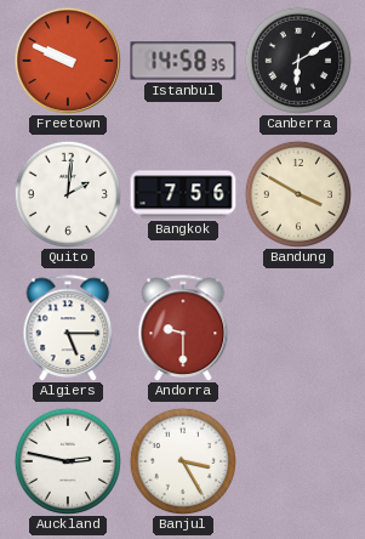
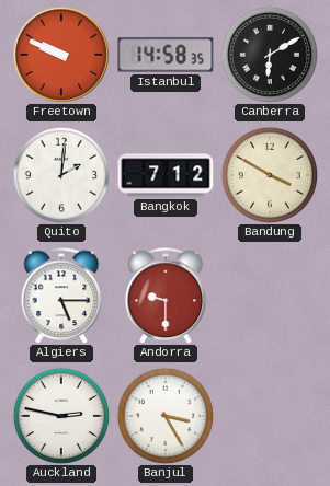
Bangkok: 7:56 -> 7:12
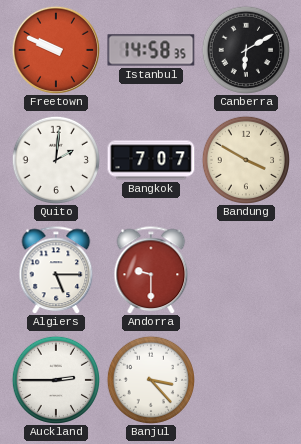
Bangkok: 7:12 -> 7:07
Auckland: 2:47 -> 2:45
Banjul: 3:25 -> 3:23
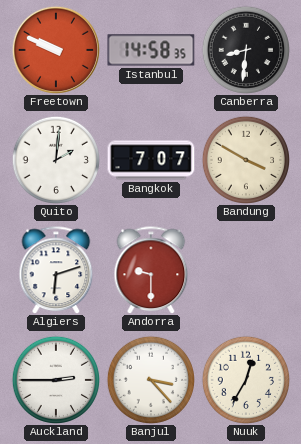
Canberra: 6:10 -> 8:31
Algiers: 5:15 -> 6:12
Nuuk: none -> 12:35
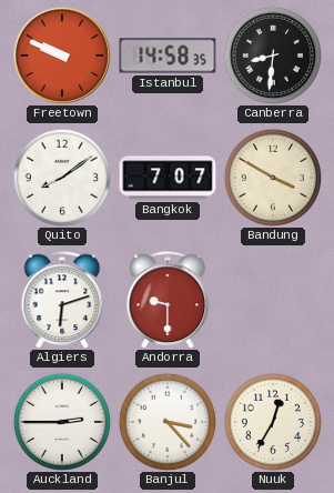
Quito: 2:01 -> 8:09
